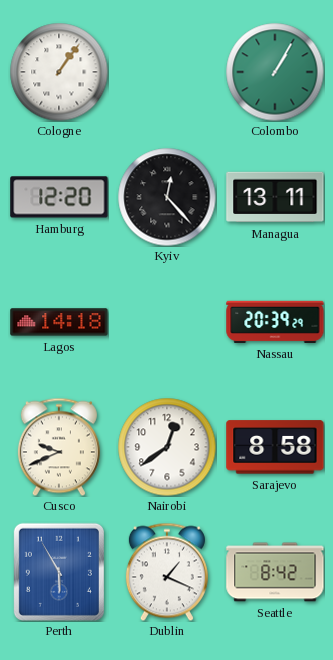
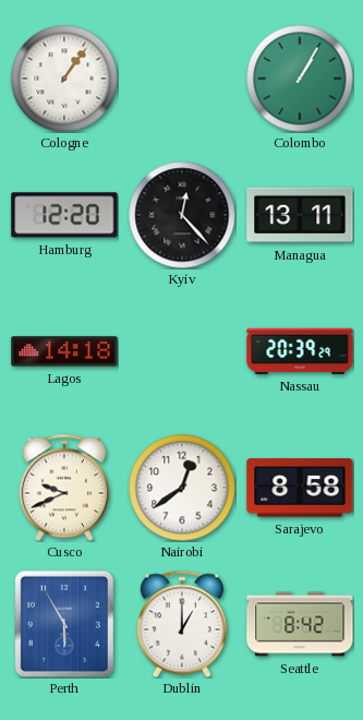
Dublin: 1:19 -> 1:00
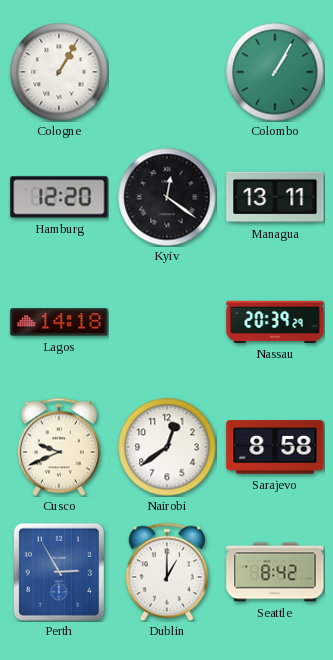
Cologne: 1:06 -> 1:05
Kyiv: 12:23 -> 12:21
Perth: 5:55 -> 2:55
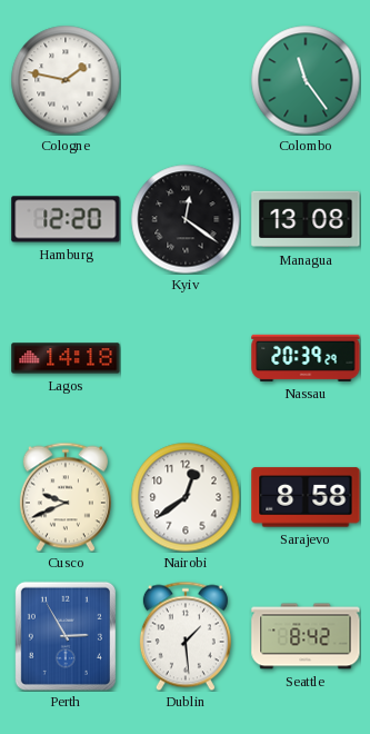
Cologne: 1:05 -> 1:47
Colombo: 1:05 -> 11:24
Managua: 13:11 -> 13:08
Dublin: 1:00 -> 1:29
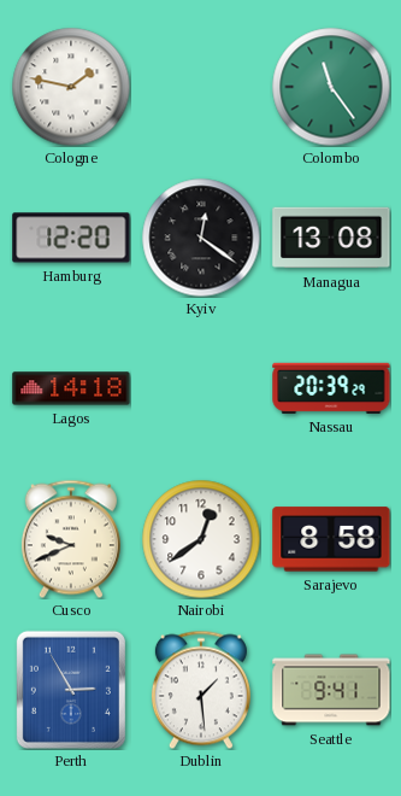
Seattle: 8:42 -> 9:41
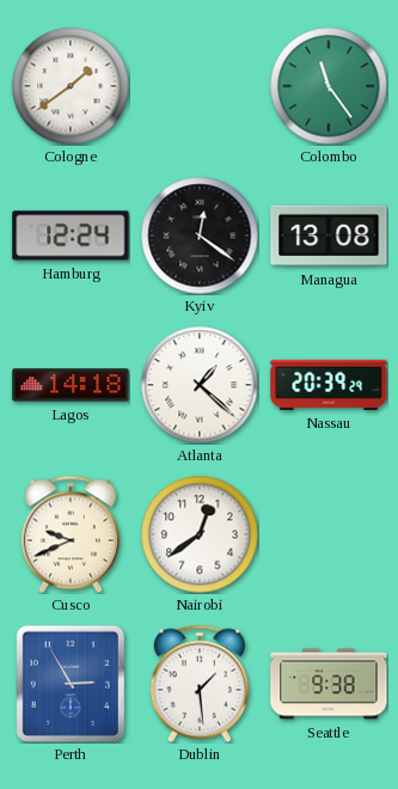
Cologne: 1:47 -> 1:39
Hamburg: 12:20 -> 12:24
Atlanta: none -> 1:22
Sarajevo: 8:58 -> none
Seattle: 9:41 -> 9:38
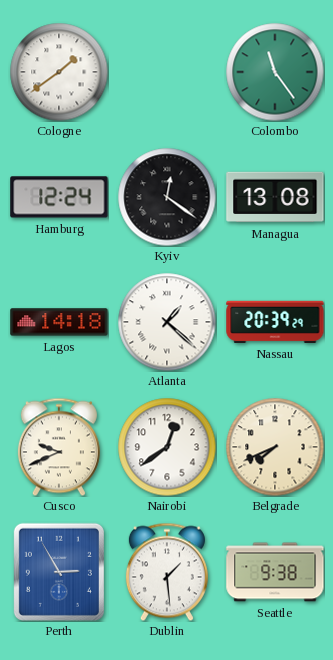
Belgrade: none -> 7:41
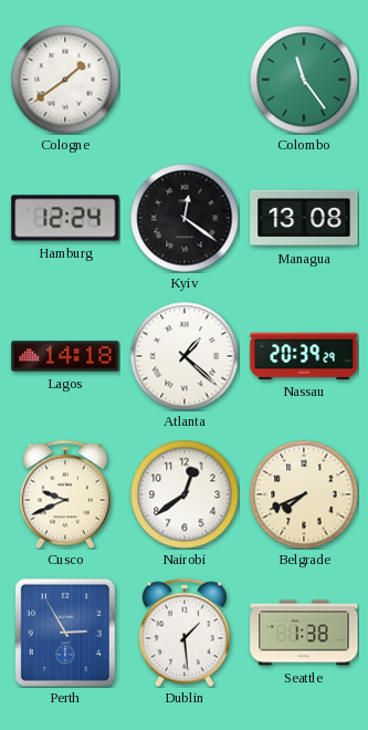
Seattle: 9:38 -> 1:38
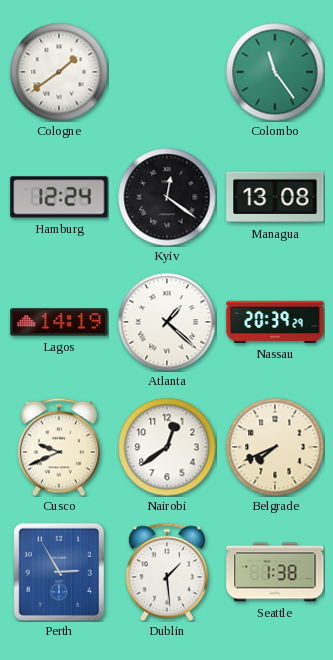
Lagos: 14:18 -> 14:19
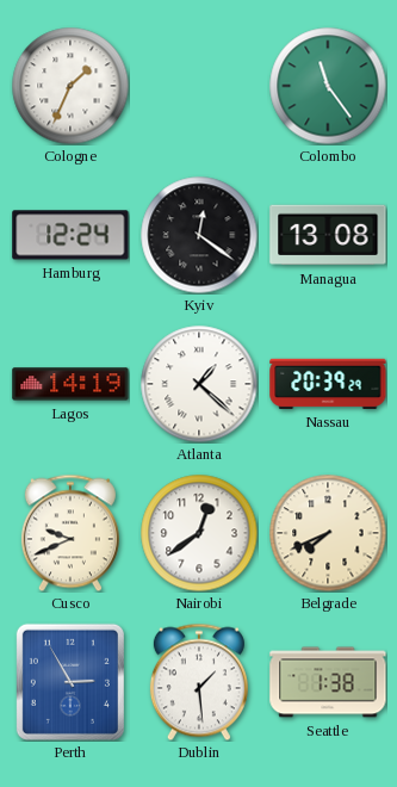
Cologne: 1:39 -> 1:34
